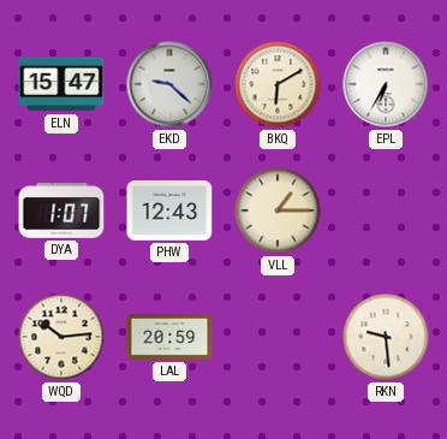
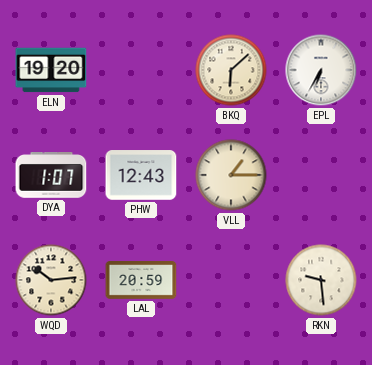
ELN: 15:47 -> 19:20
EKD: 9:22 -> none
BKQ: 6:10 -> 6:08
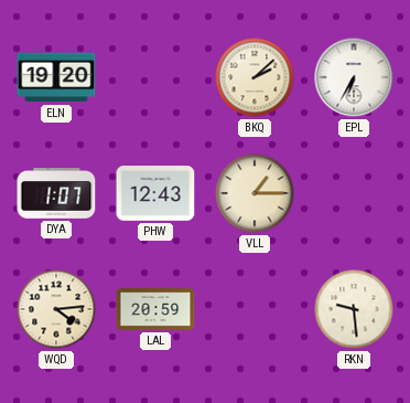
BKQ: 6:08 -> 2:08
WQD: 10:14 -> 4:14
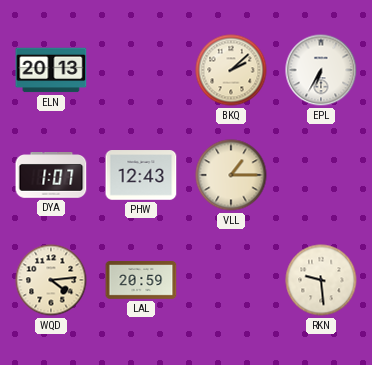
ELN: 19:20 -> 20:13
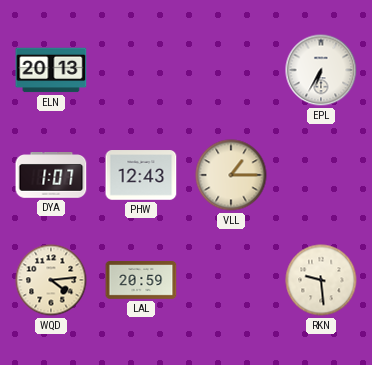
BKQ: 2:08 -> none
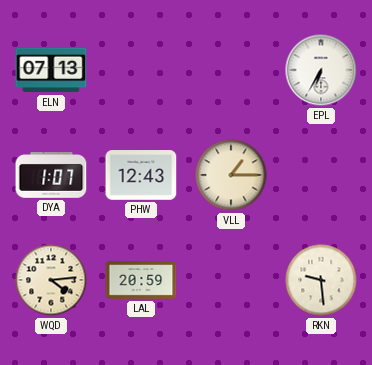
ELN: 20:13 -> 07:13
